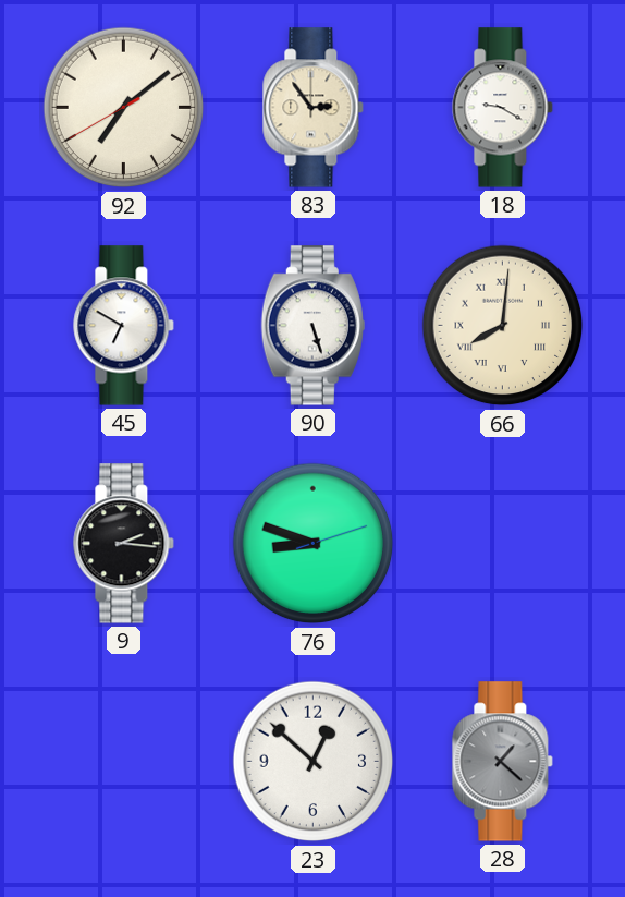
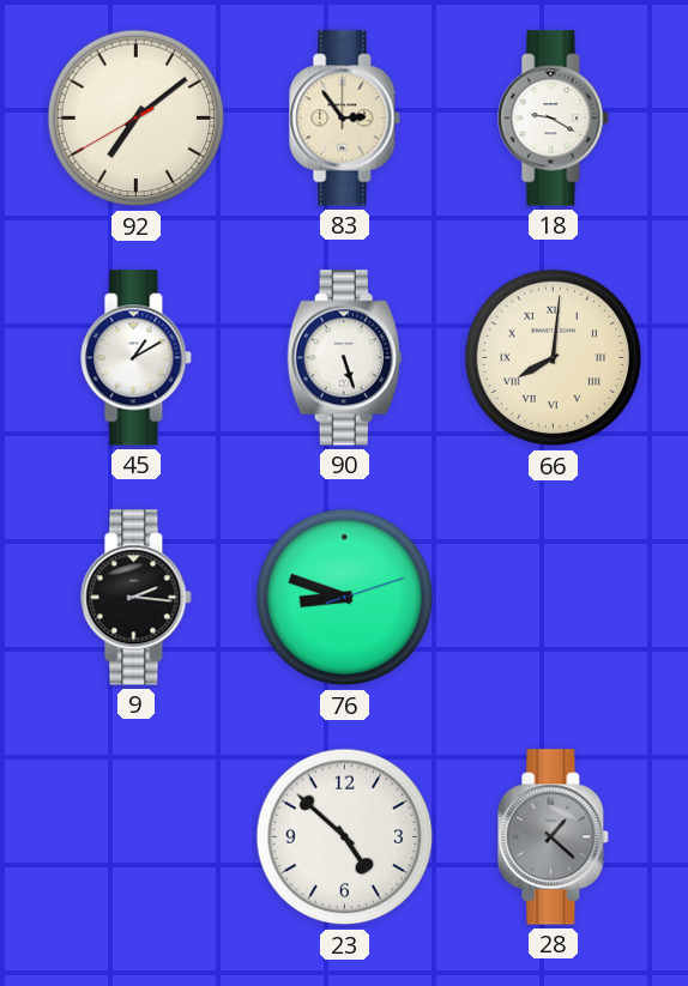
45: 6:50 -> 1:10
23: 12:52 -> 4:52
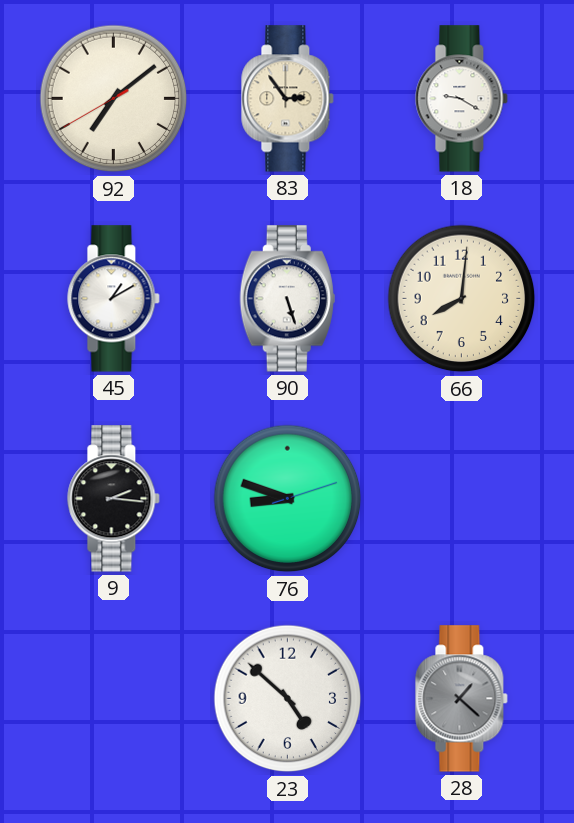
66 numerals: Roman -> Arabic
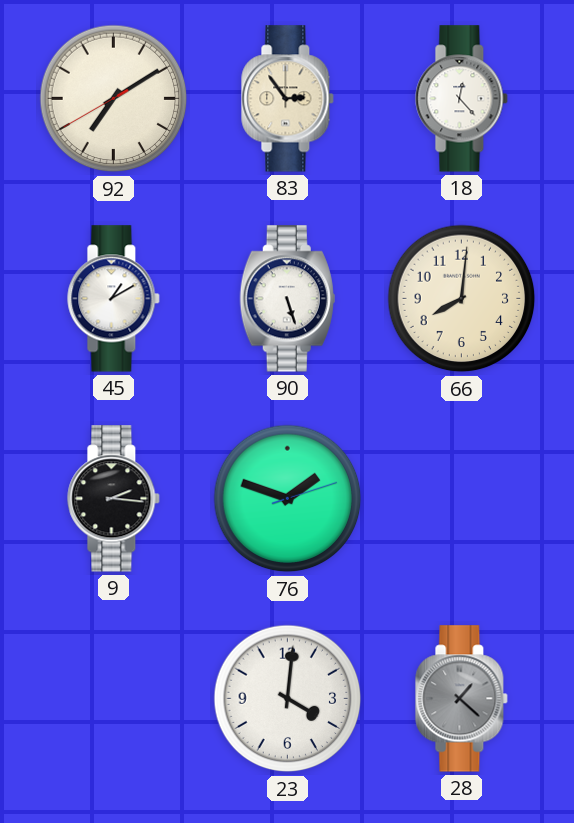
92: 7:08 -> 7:09
18: 9:20 -> 12:23
76: 8:48 -> 1:48
23: 4:52 -> 4:01
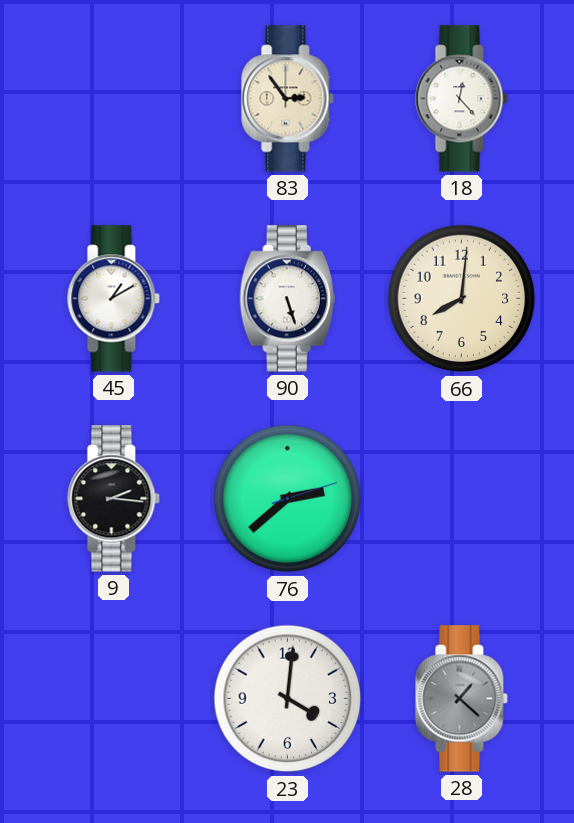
92: 7:09 -> none
76: 1:48 -> 2:38
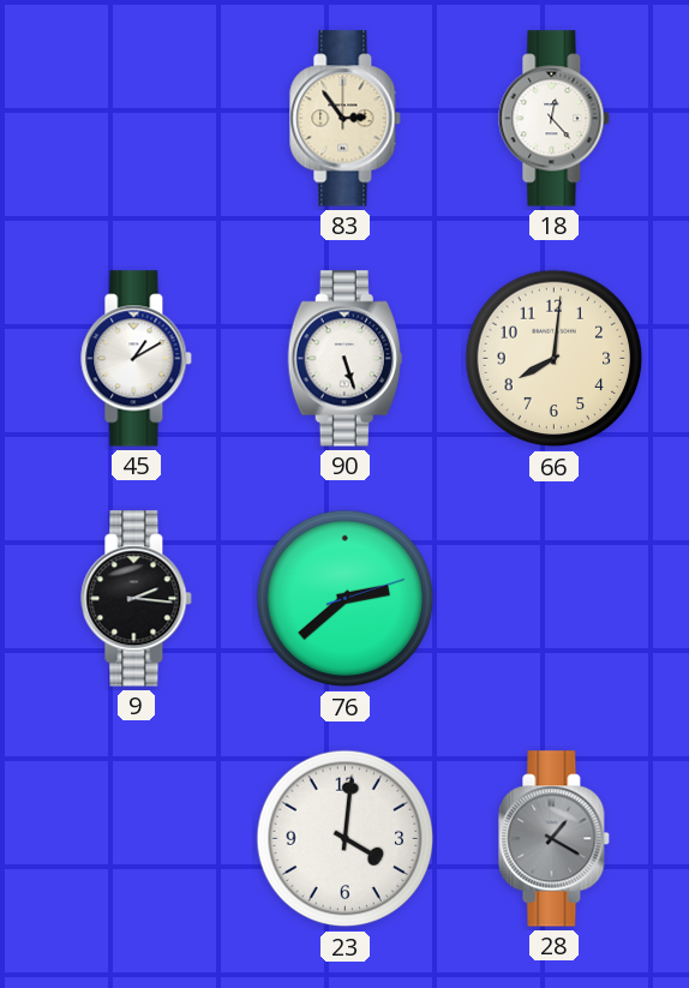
28: 1:22 -> 1:20
